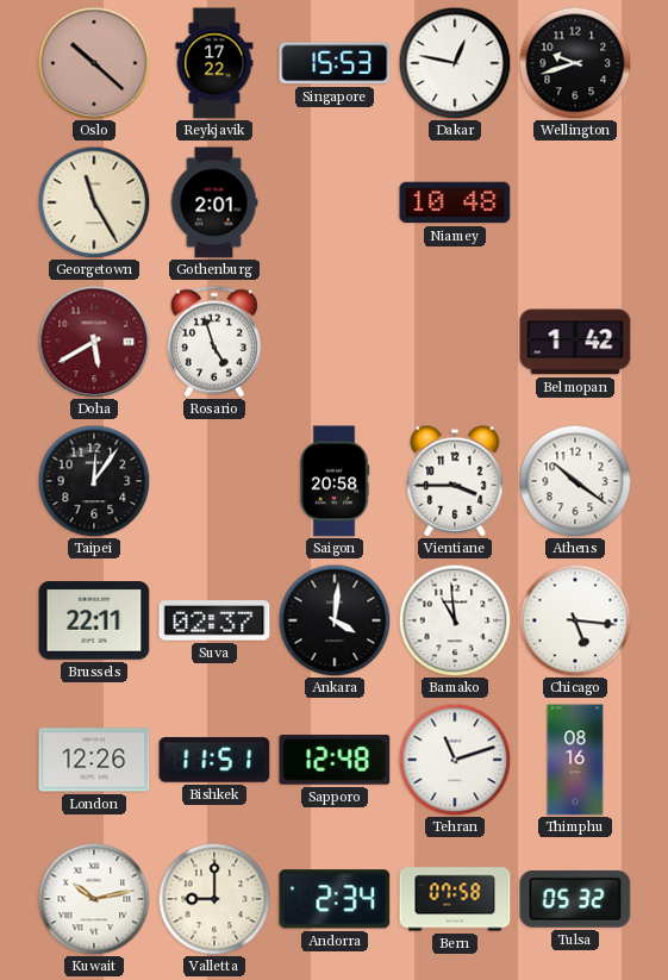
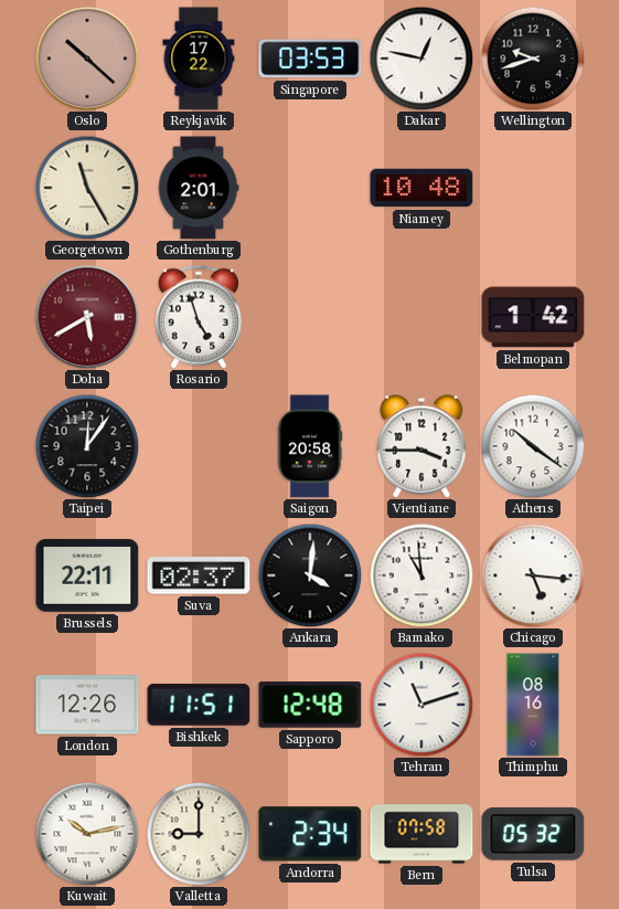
Singapore: 15:53 -> 03:53
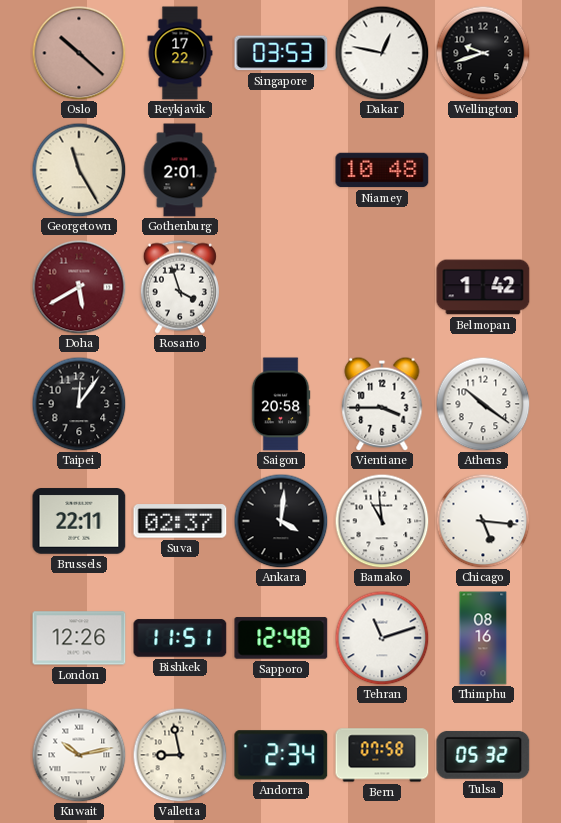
Rosario: 4:57 -> 3:57
Valletta: 9:00 -> 8:58
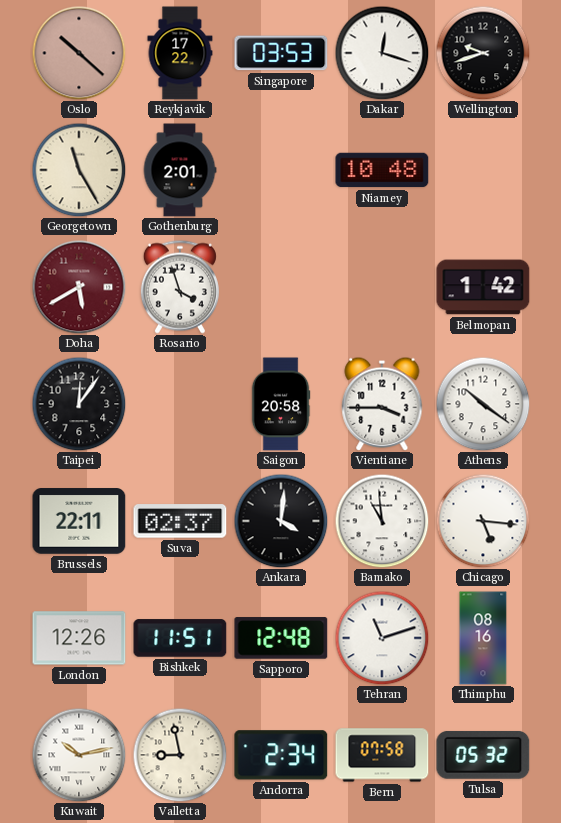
Dakar: 12:47 -> 12:18
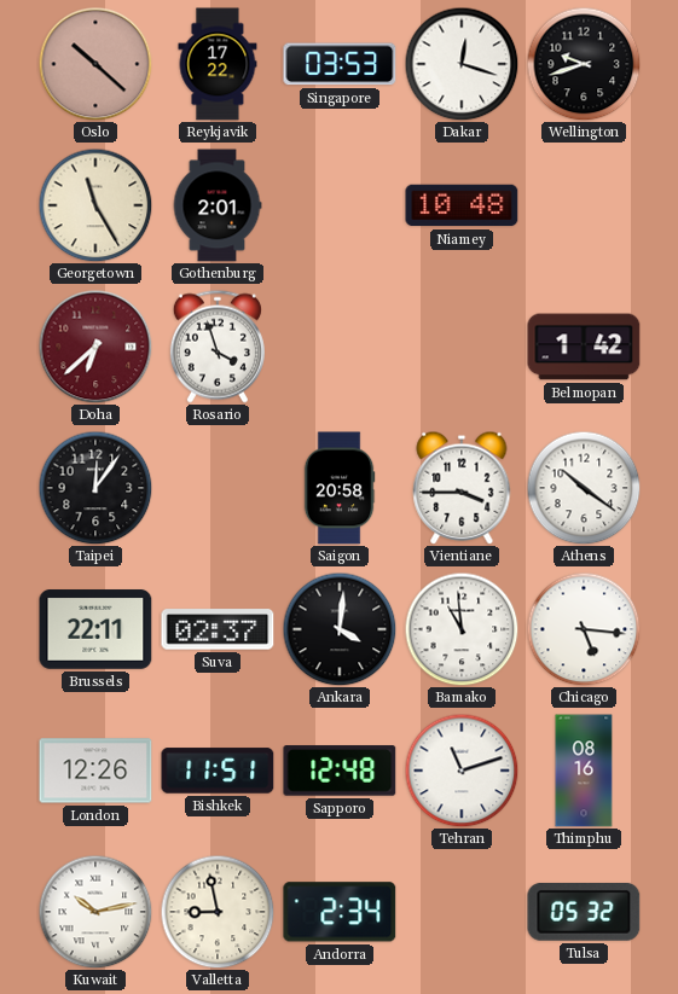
Doha: 5:40 -> 6:38
Bern: 07:58 -> none
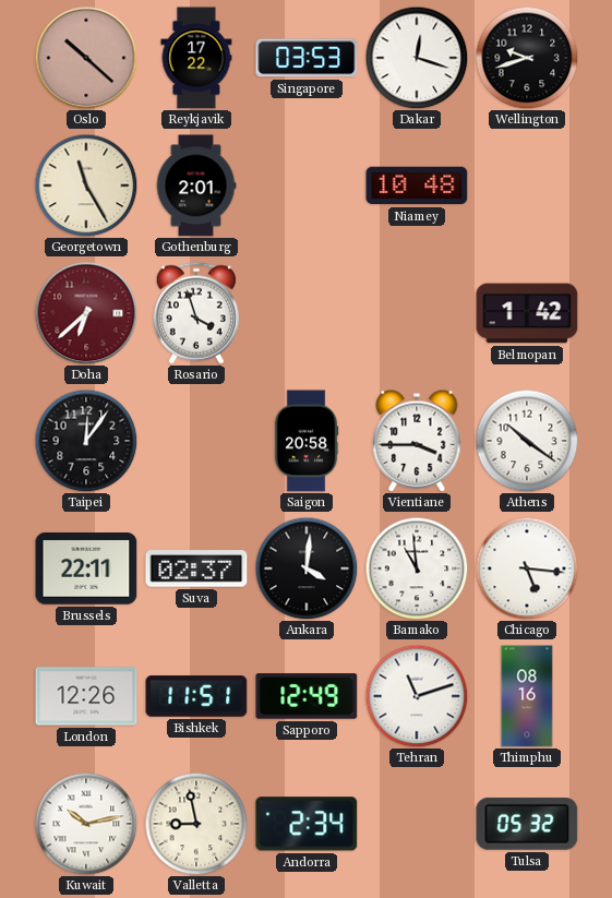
Sapporo: 12:48 -> 12:49
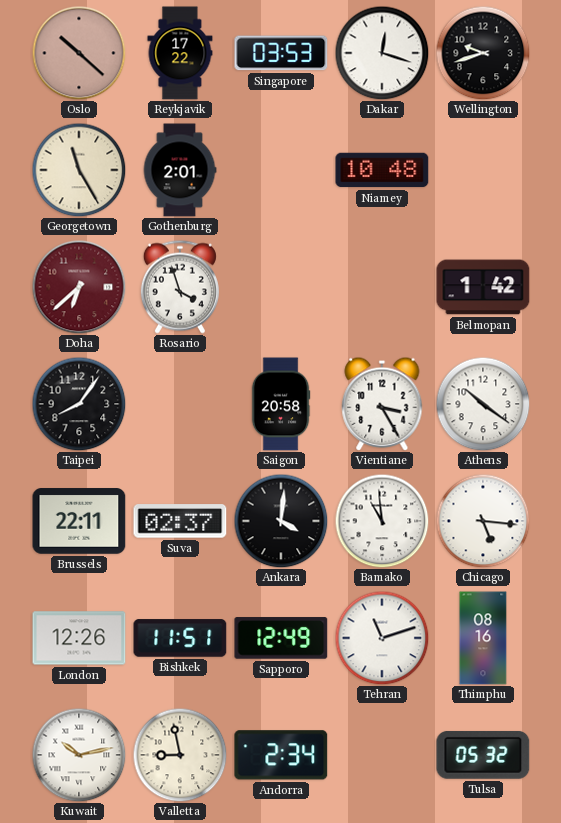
Taipei: 12:06 -> 8:06
Vientiane: 3:45 -> 3:25
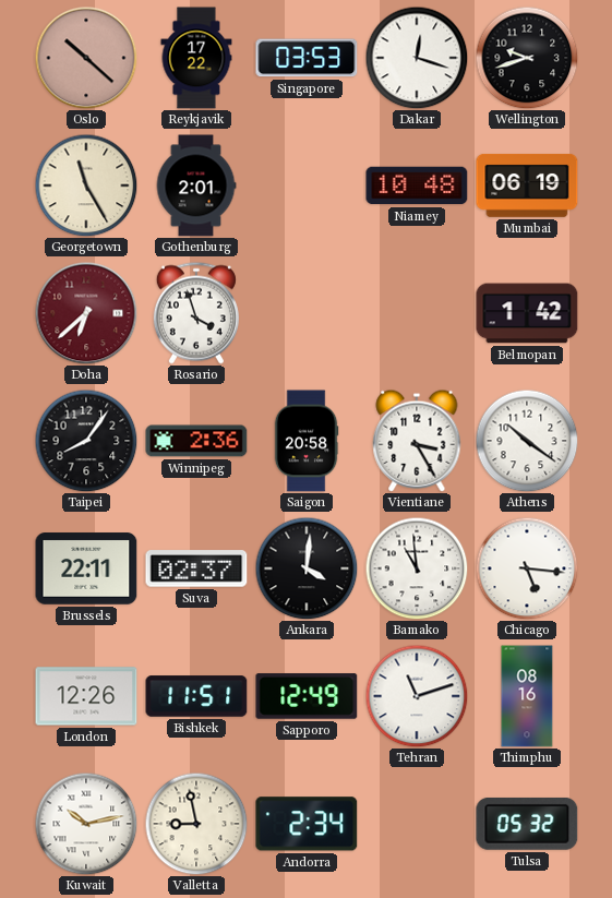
Mumbai: none -> 06:19
Winnipeg: none -> 2:36
